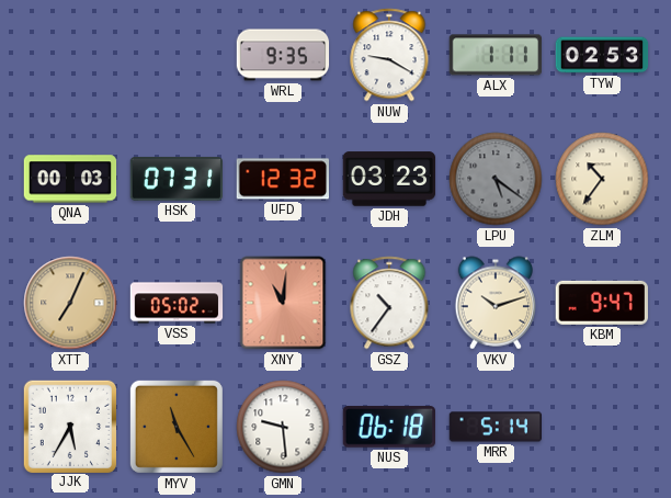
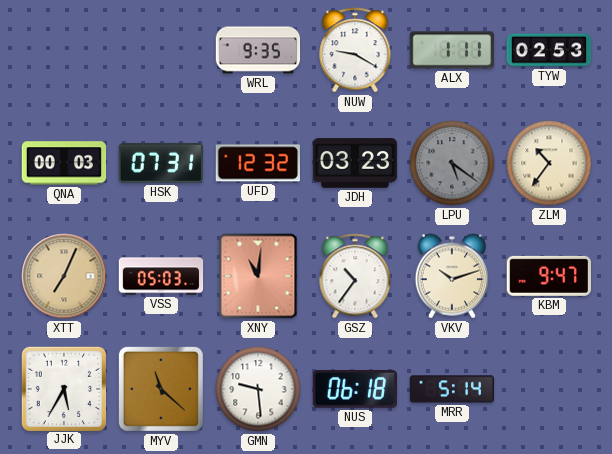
VSS: 05:02 -> 05:03
MYV: 11:25 -> 11:22
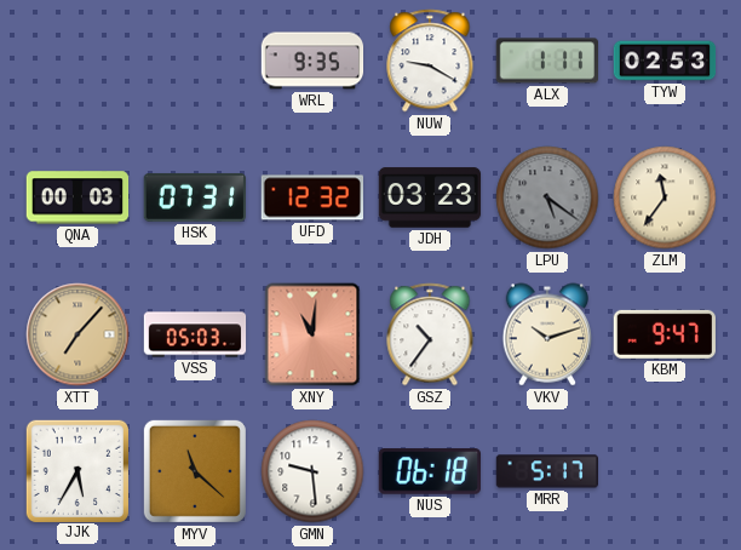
ZLM: 10:36 -> 11:36
XTT: 7:04 -> 7:07
MRR: 5:14 -> 5:17
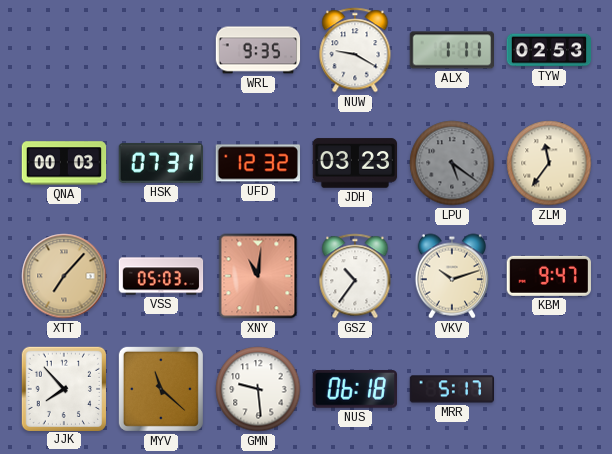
JJK: 5:35 -> 7:53
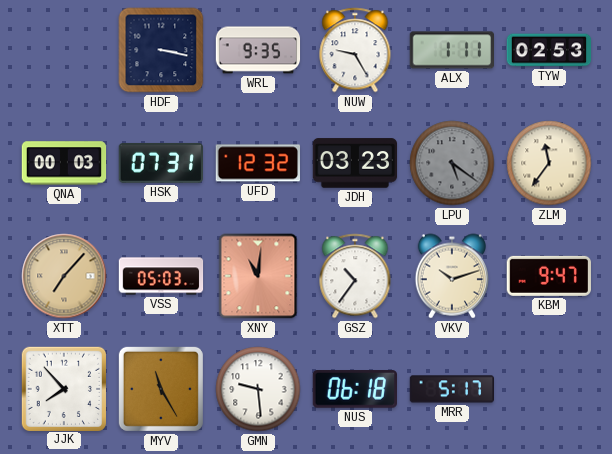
HDF: none -> 3:17
NUW: 9:20 -> 9:25
MYV: 11:22 -> 11:25
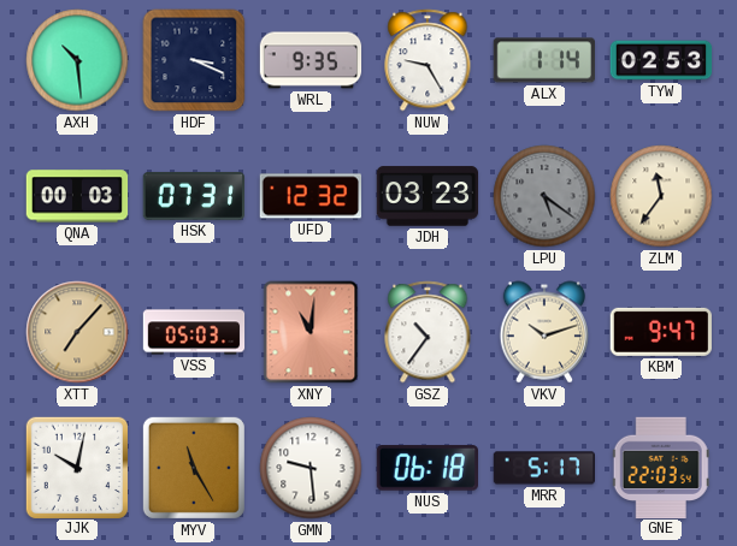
AXH: none -> 10:29
HDF: 3:17 -> 3:19
ALX: 1:11 -> 1:14
JJK: 7:53 -> 10:02
GNE: none -> 22:03
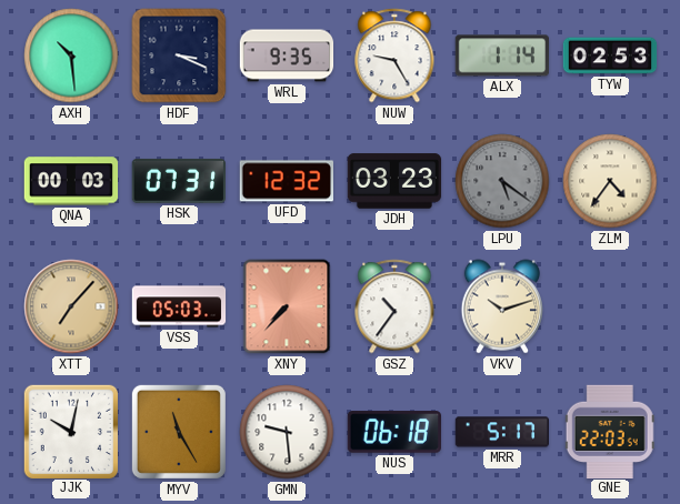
ZLM: 11:36 -> 4:36
XNY: 11:01 -> 7:37
KBM: 9:47 -> none
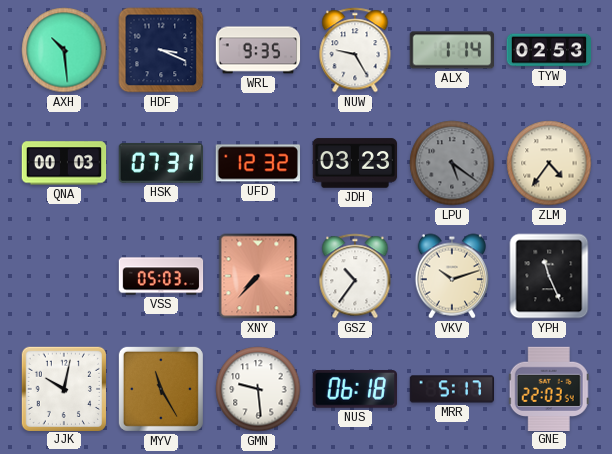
XTT: 7:07 -> none
YPH: none -> 11:26
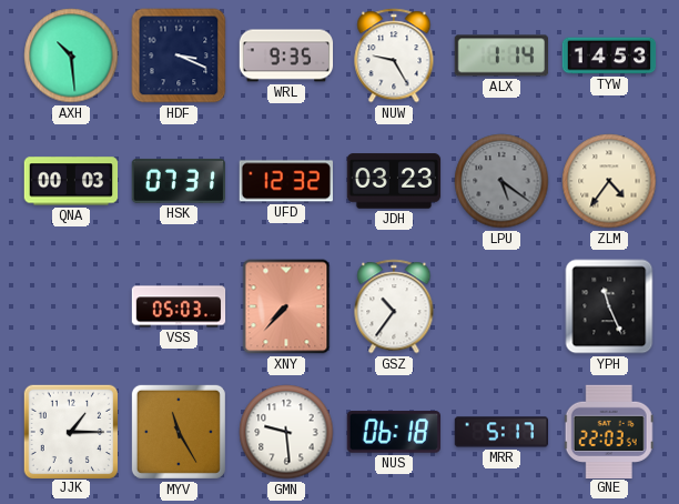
TYW: 02:53 -> 14:53
VKV: 10:12 -> none
JJK: 10:02 -> 1:15
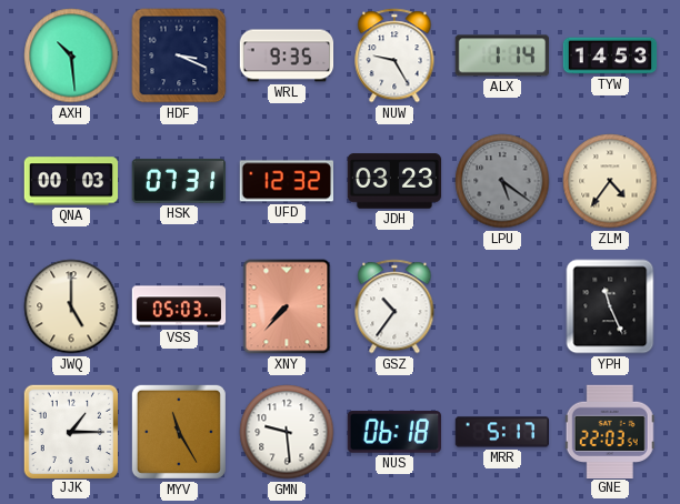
JWQ: none -> 5:00
